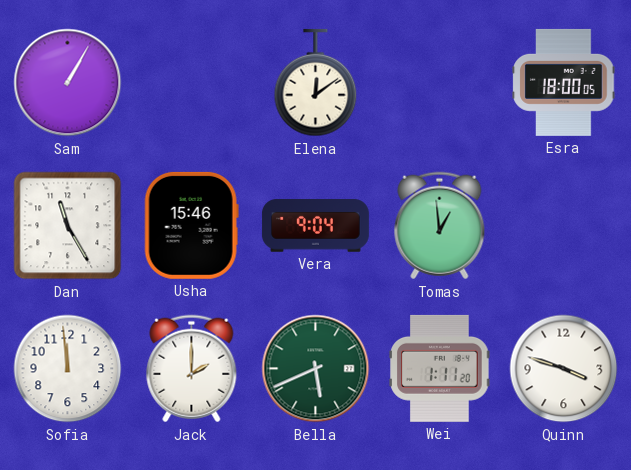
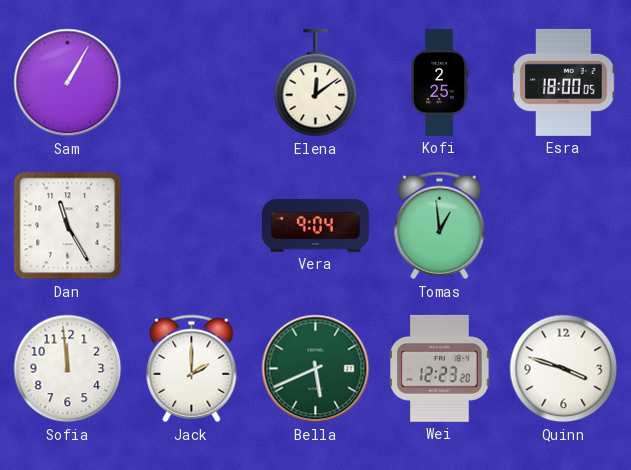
Kofi: none -> 2:25
Usha: 15:46 -> none
Wei: 1:11 -> 12:23
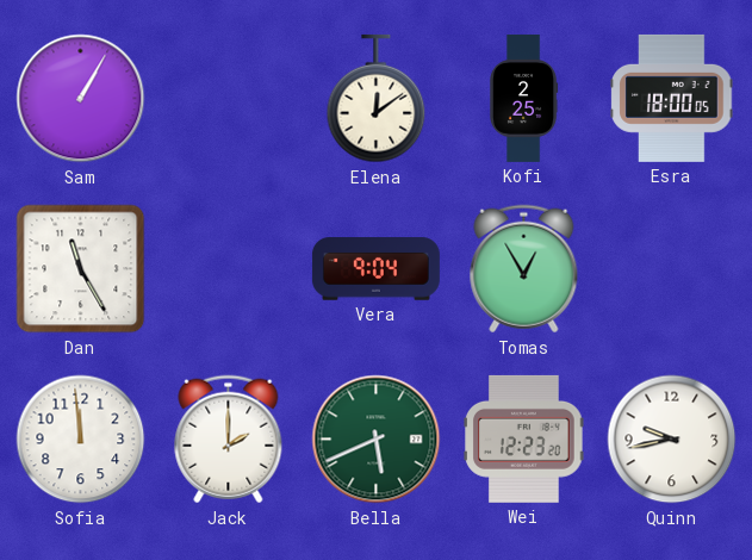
Tomas: 12:59 -> 12:55
Quinn: 3:48 -> 9:43
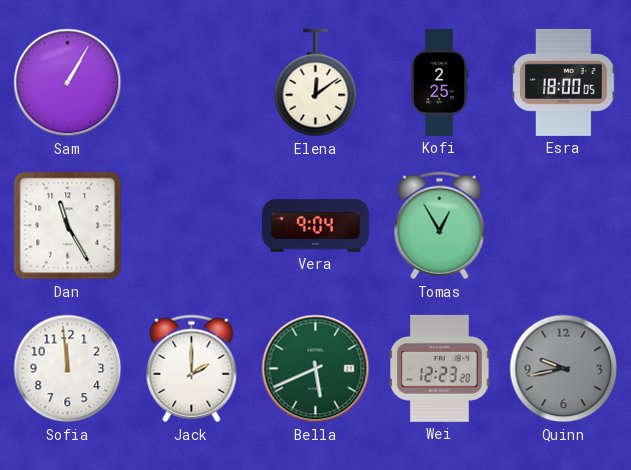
Quinn dial: white -> grey
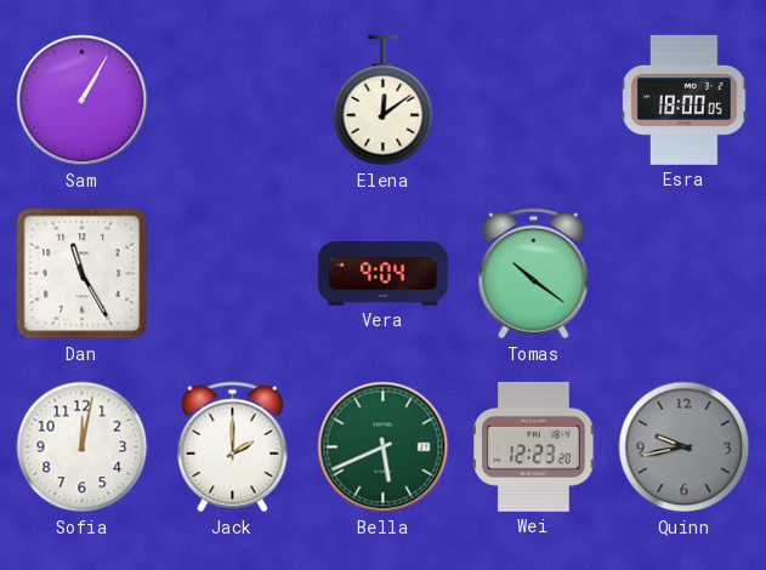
Kofi: 2:25 -> none
Tomas: 12:55 -> 10:21
Sofia: 11:59 -> 12:02
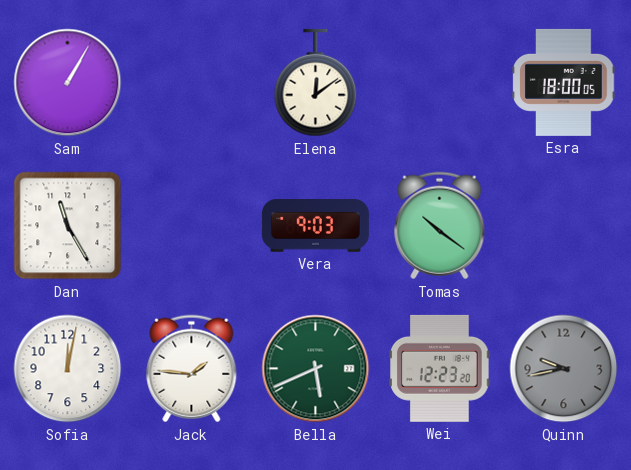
Vera: 9:04 -> 9:03
Jack: 2:00 -> 1:46
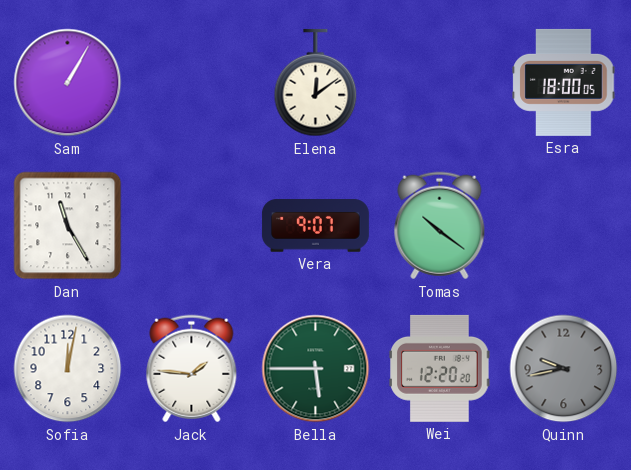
Vera: 9:03 -> 9:07
Bella: 5:41 -> 5:45
Wei: 12:23 -> 12:20
